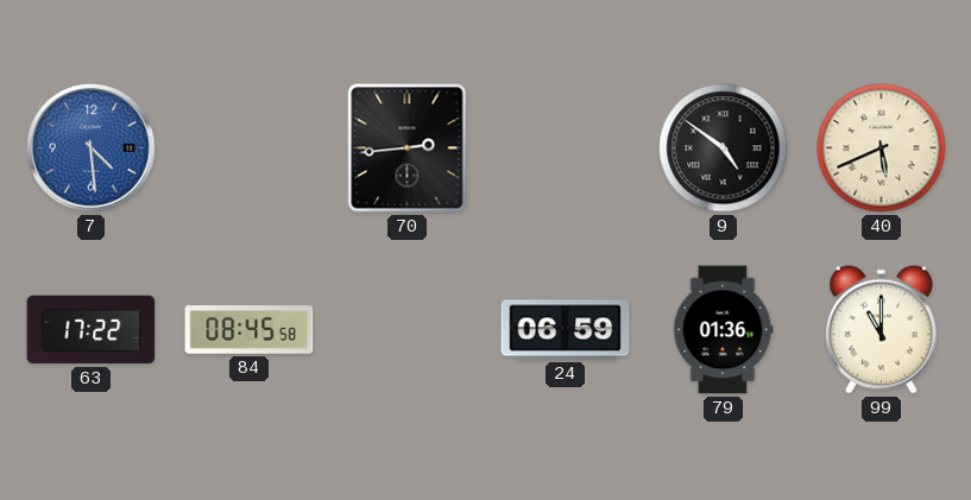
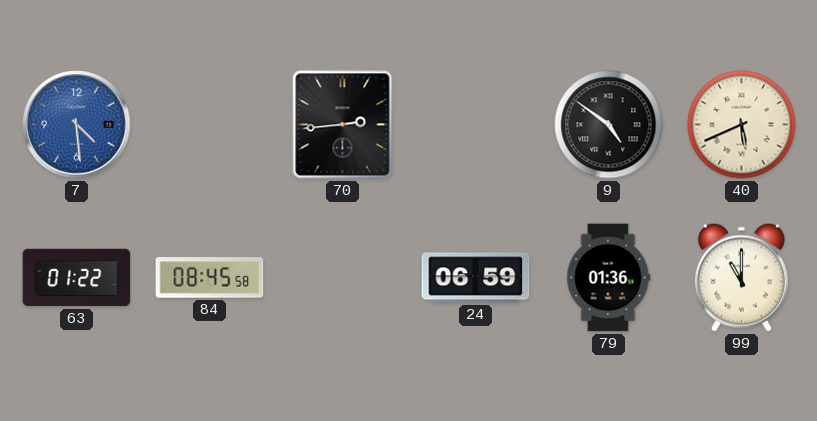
63: 17:22 -> 01:22
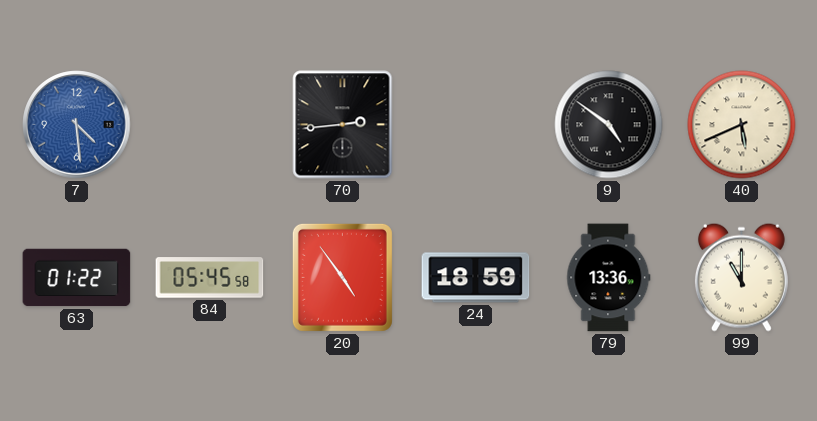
84: 08:45 -> 05:45
20: none -> 4:54
24: 06:59 -> 18:59
79: 01:36 -> 13:36
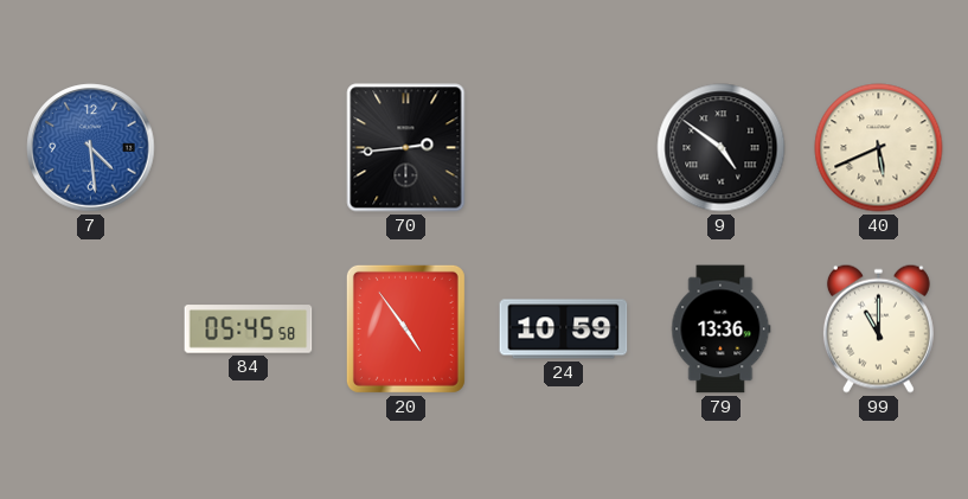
63: 01:22 -> none
24: 18:59 -> 10:59
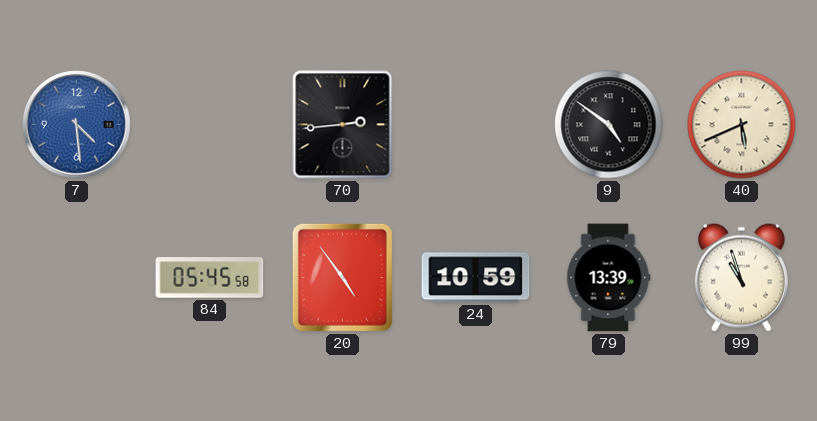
79: 13:36 -> 13:39
99: 11:00 -> 10:57
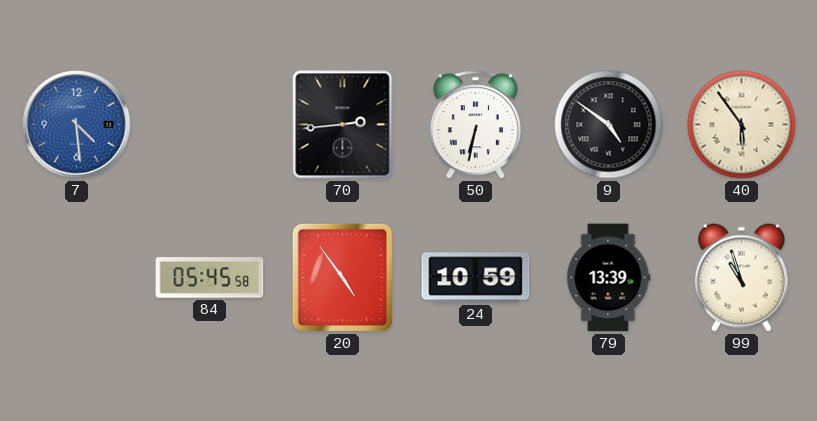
50: none -> 6:32
40: 5:41 -> 5:54
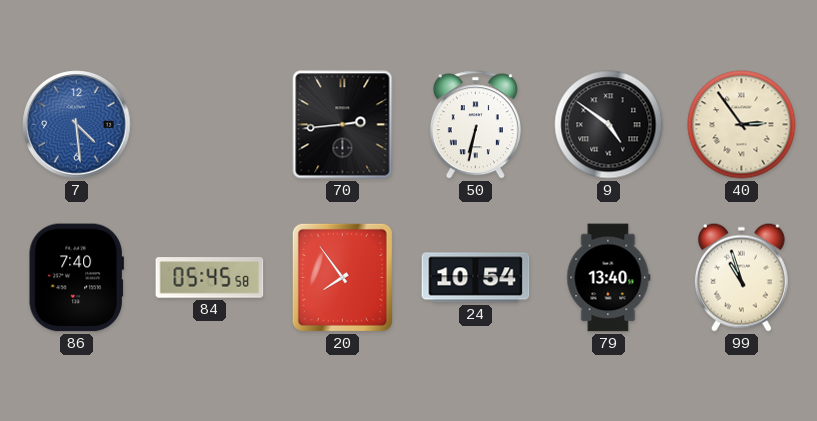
40: 5:54 -> 2:54
86: none -> 7:40
20: 4:54 -> 7:54
24: 10:59 -> 10:54
79: 13:39 -> 13:40
